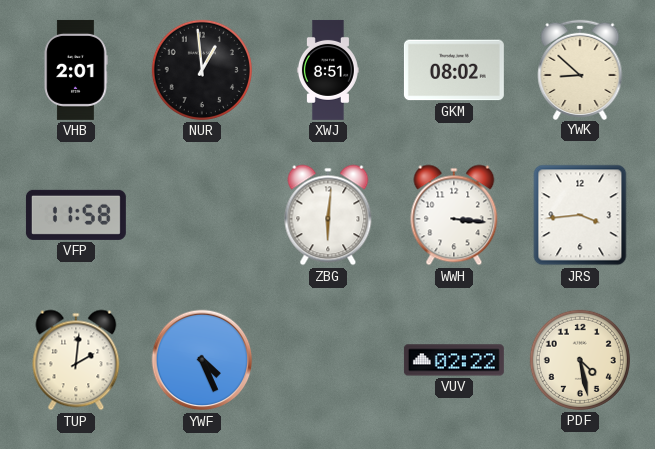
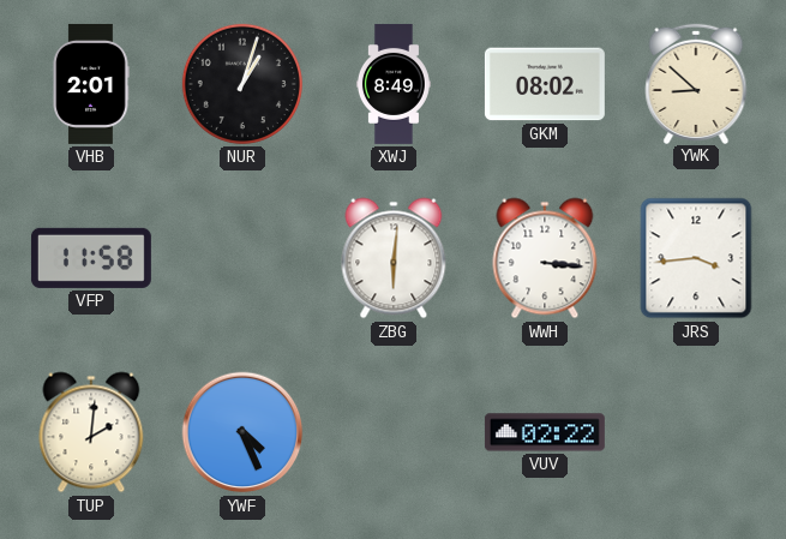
NUR: 12:59 -> 1:03
XWJ: 8:51 -> 8:49
PDF: 4:28 -> none
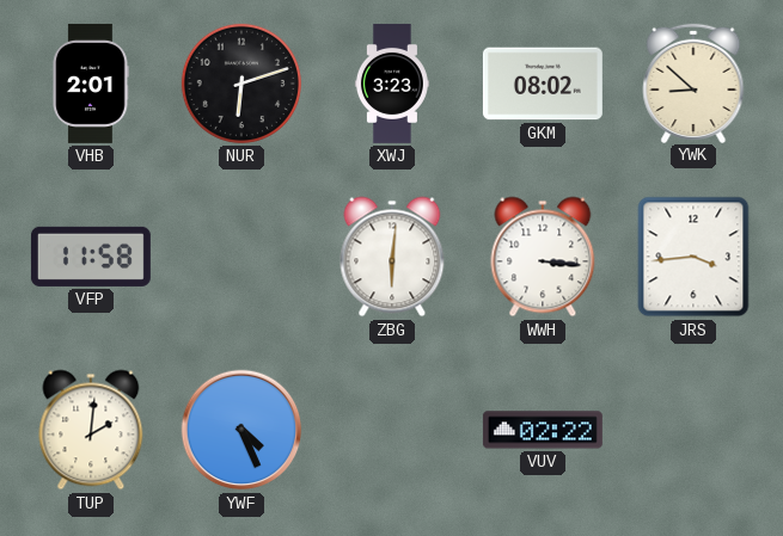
NUR: 1:03 -> 6:12
XWJ: 8:49 -> 3:23
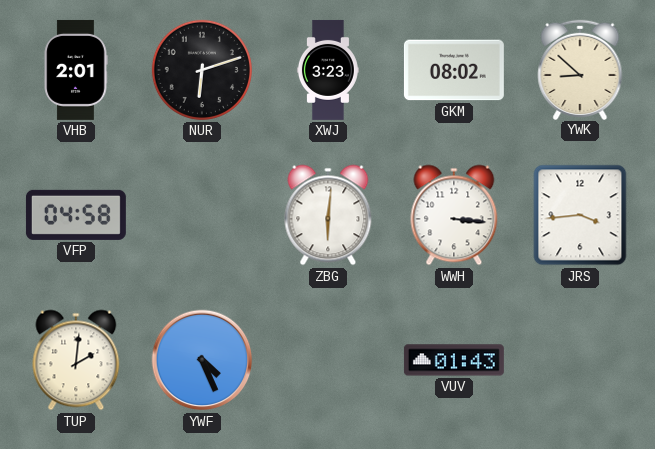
VFP: 11:58 -> 04:58
VUV: 02:22 -> 01:43
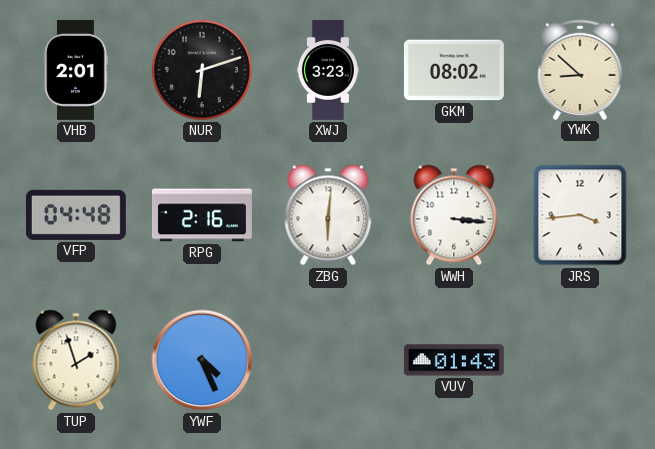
VFP: 04:58 -> 04:48
RPG: none -> 2:16
TUP: 2:01 -> 1:57
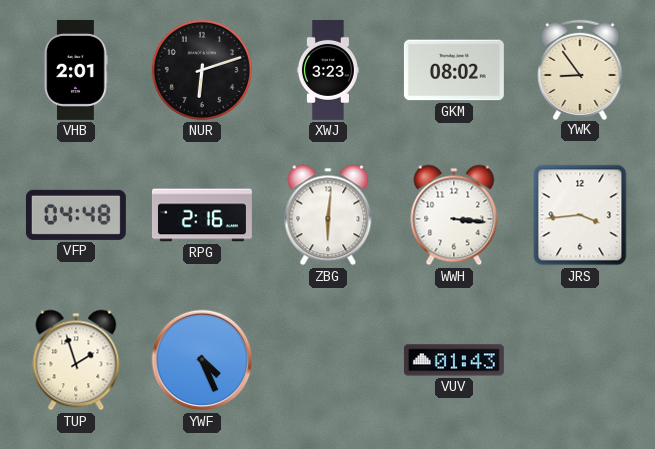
YWK: 8:52 -> 8:54
